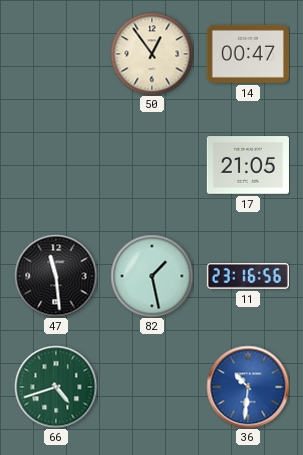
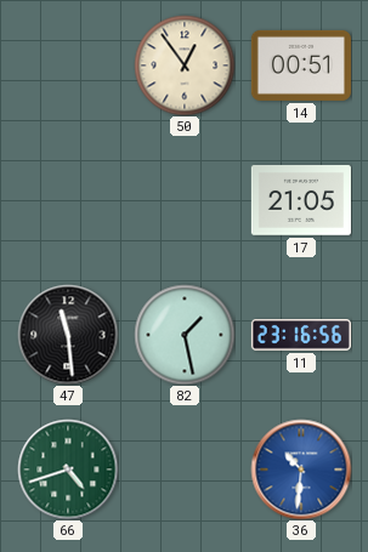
14: 00:47 -> 00:51
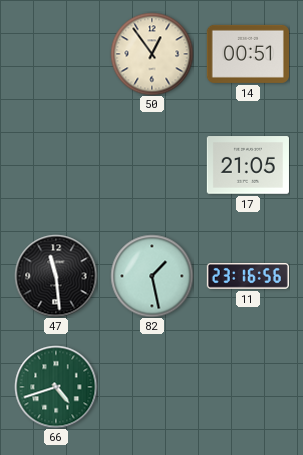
36: 10:31 -> none
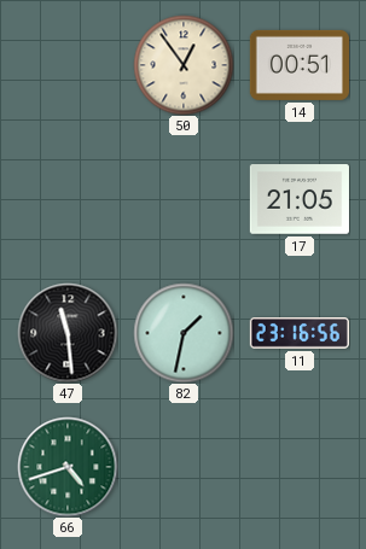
82: 1:28 -> 1:32
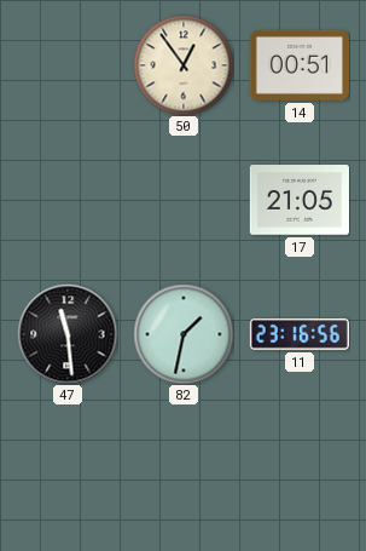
66: 4:42 -> none
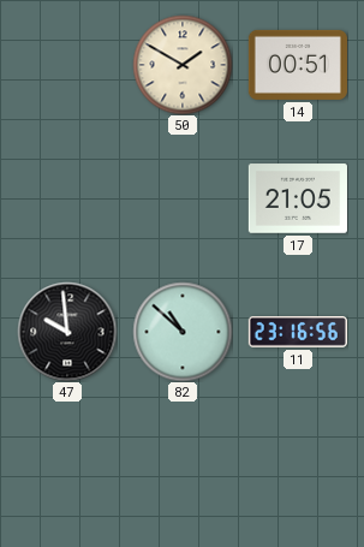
50: 12:54 -> 1:50
47: 11:29 -> 9:59
82: 1:32 -> 10:52
